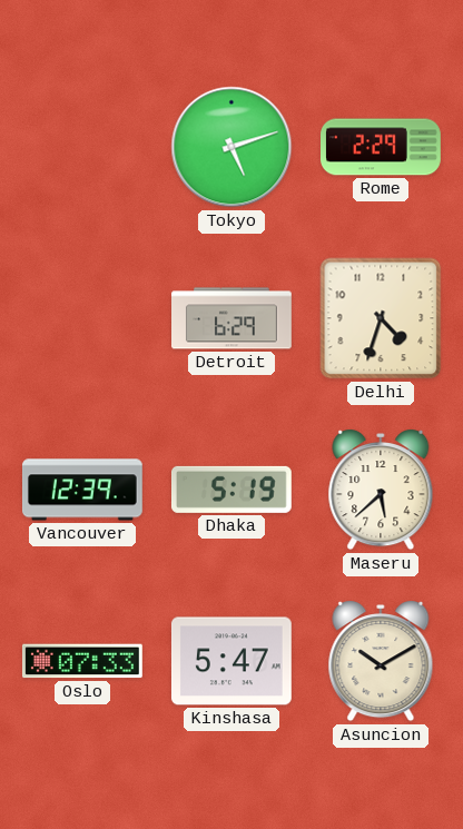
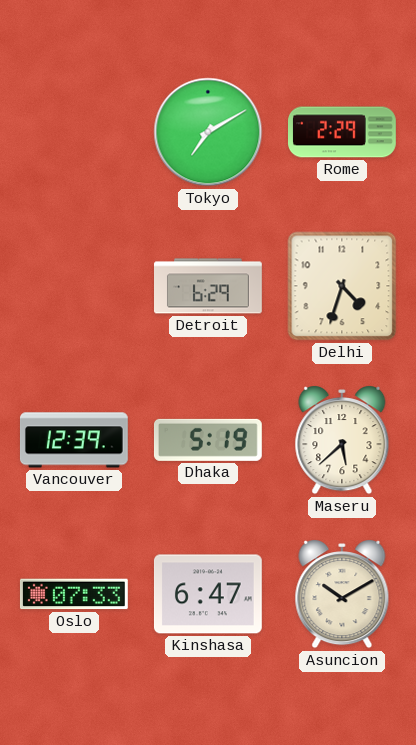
Tokyo: 5:12 -> 7:10
Kinshasa: 5:47 -> 6:47
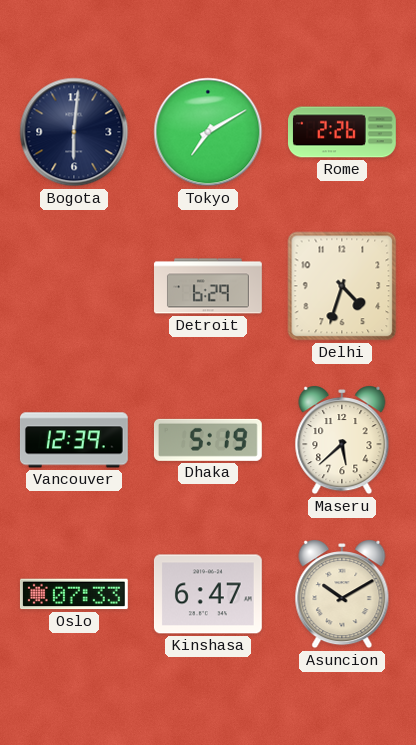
Bogota: none -> 6:01
Rome: 2:29 -> 2:26
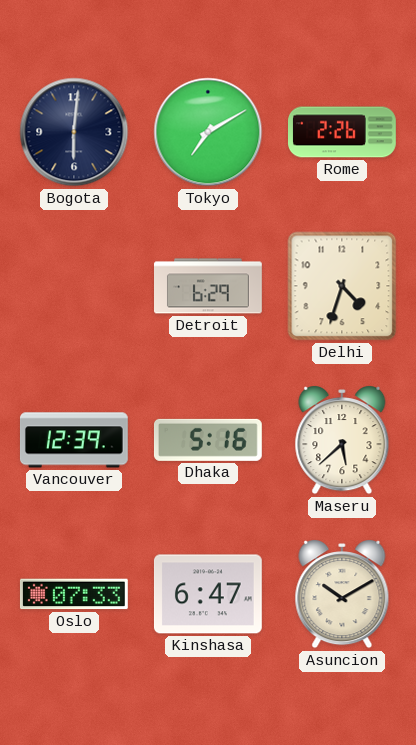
Dhaka: 5:19 -> 5:16
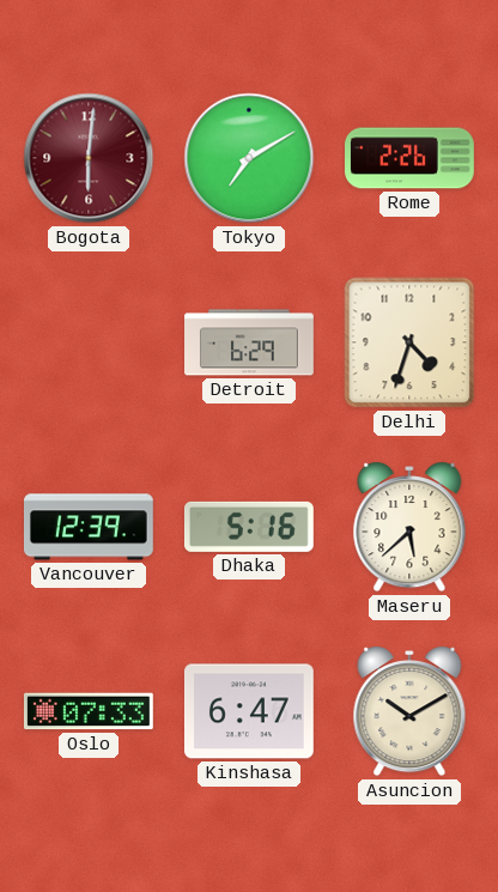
Bogota dial: navy -> burgundy
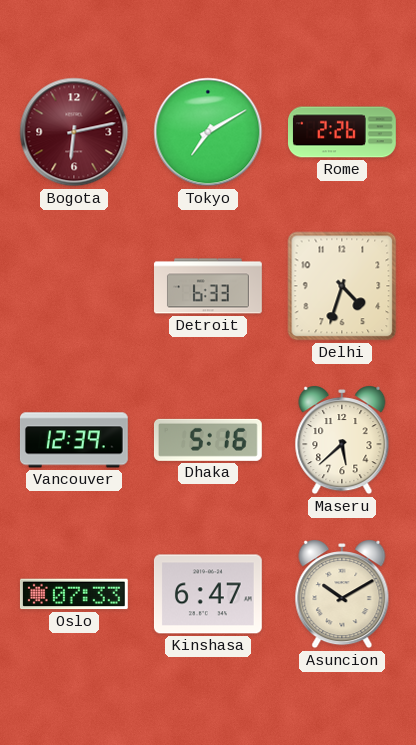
Bogota: 6:01 -> 6:13
Detroit: 6:29 -> 6:33
